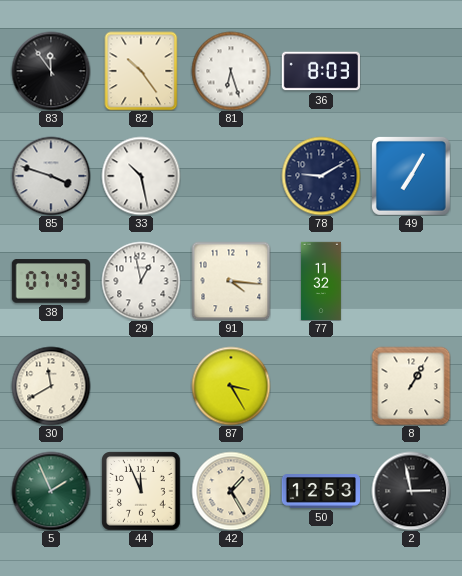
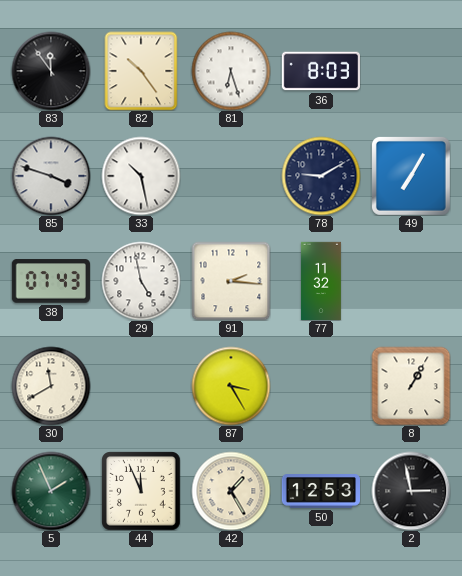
29: 12:58 -> 4:58
91: 4:16 -> 2:16
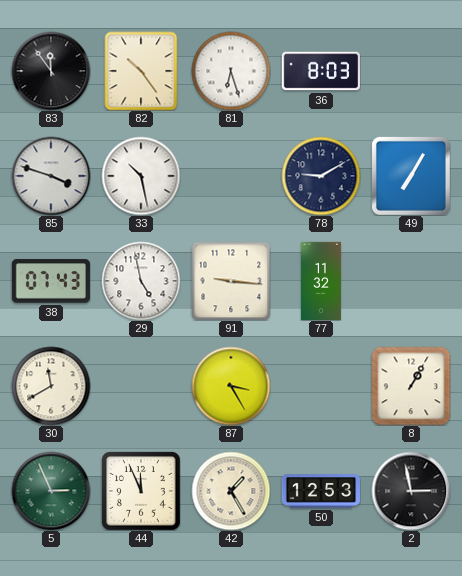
91: 2:16 -> 9:16
5: 1:56 -> 2:56
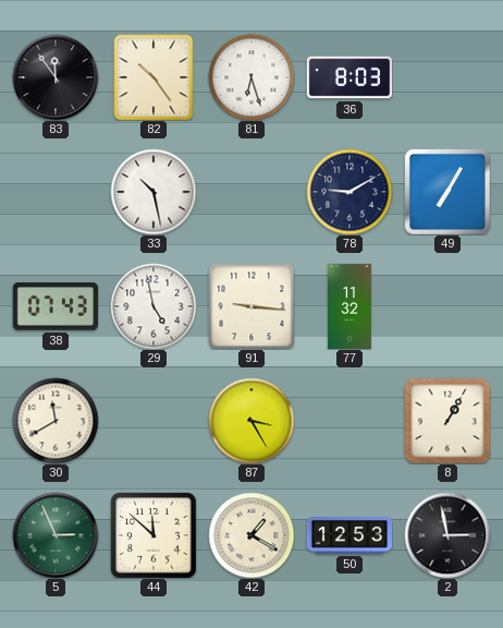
85: 3:48 -> none
44: 11:56 -> 11:52
42: 1:25 -> 1:20
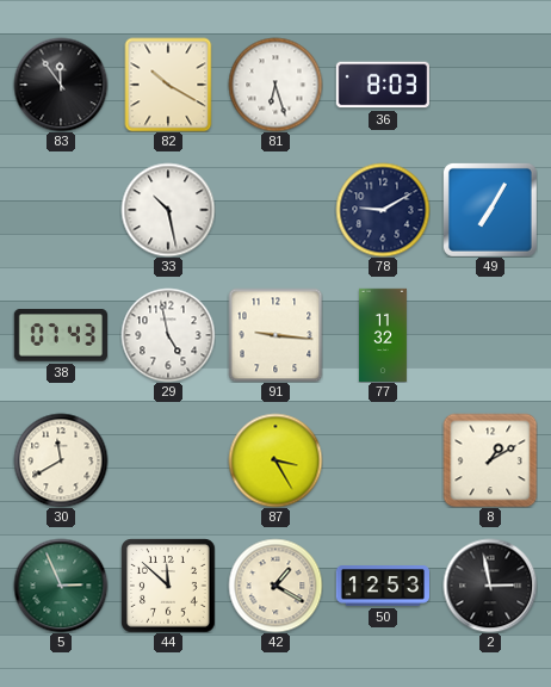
82: 10:24 -> 10:20
8: 1:05 -> 1:10
